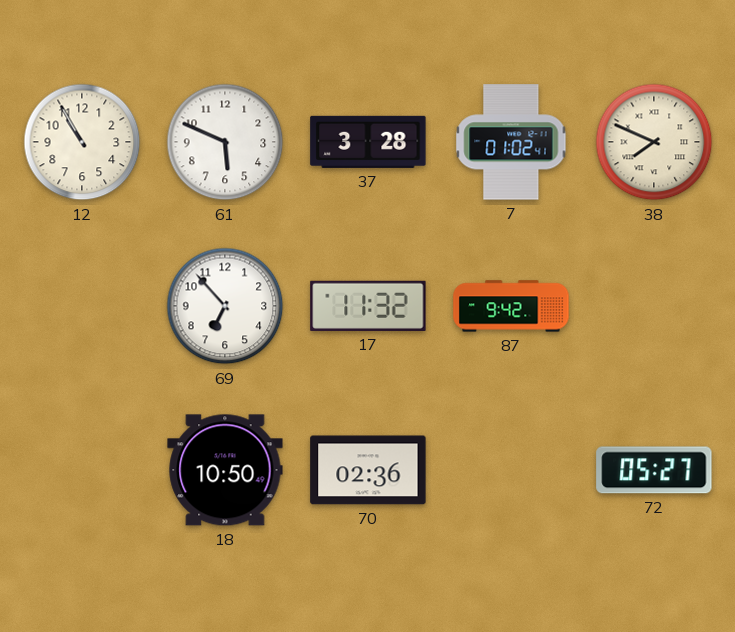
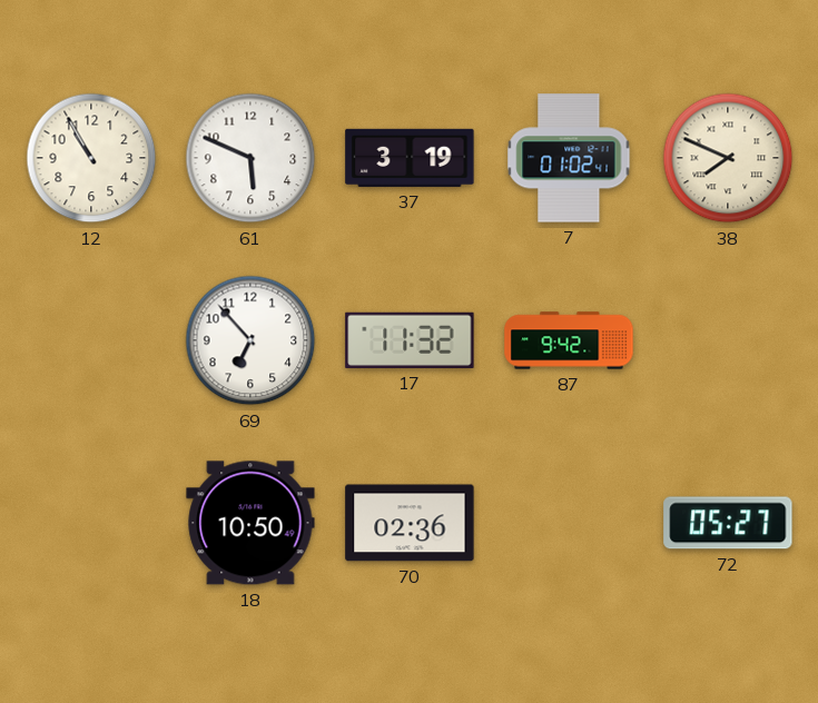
37: 3:28 -> 3:19
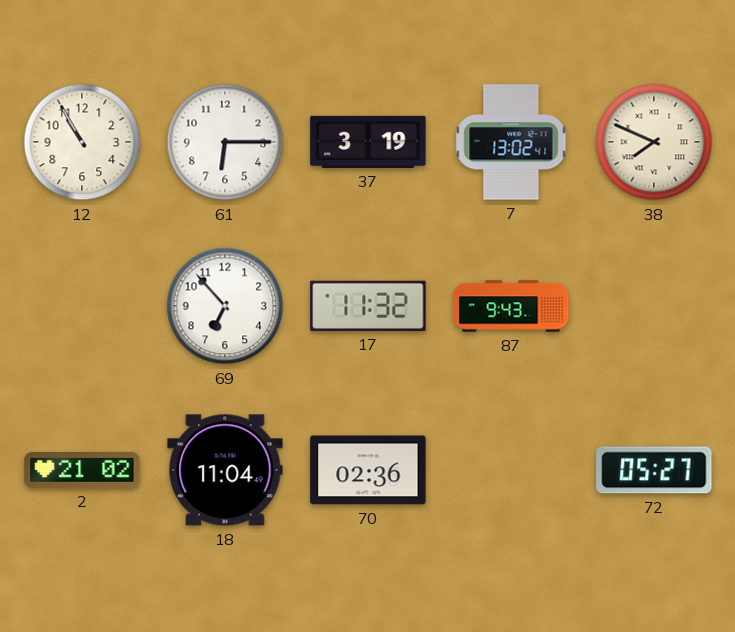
61: 5:49 -> 6:15
7: 01:02 -> 13:02
87: 9:42 -> 9:43
2: none -> 21:02
18: 10:50 -> 11:04
